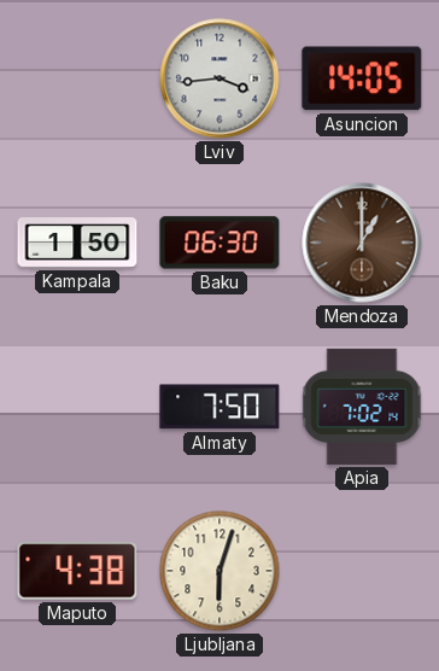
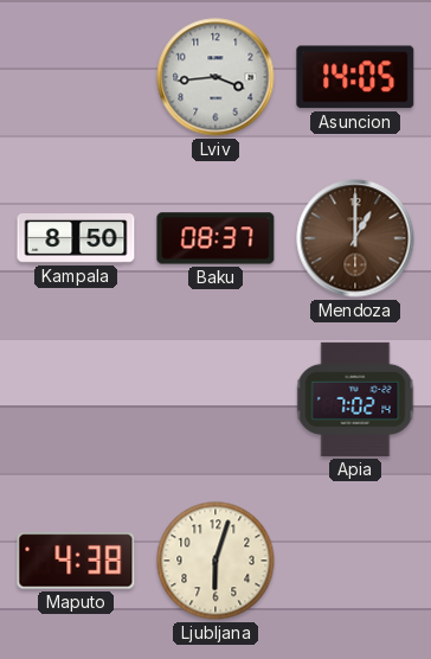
Kampala: 1:50 -> 8:50
Baku: 06:30 -> 08:37
Almaty: 7:50 -> none
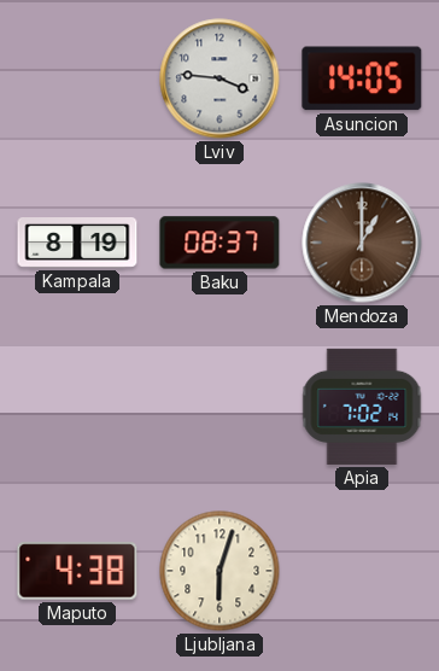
Lviv: 3:44 -> 3:46
Kampala: 8:50 -> 8:19
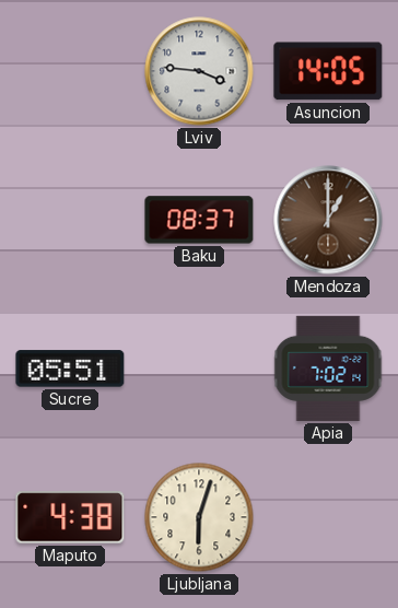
Kampala: 8:19 -> none
Sucre: none -> 05:51
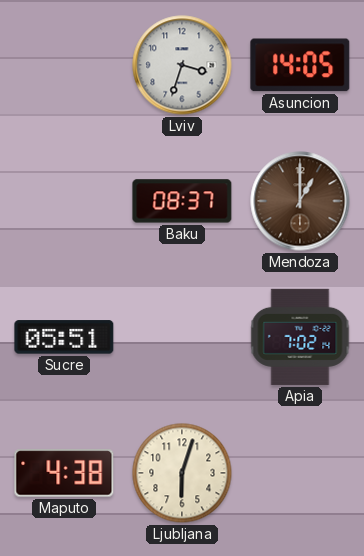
Lviv: 3:46 -> 3:33
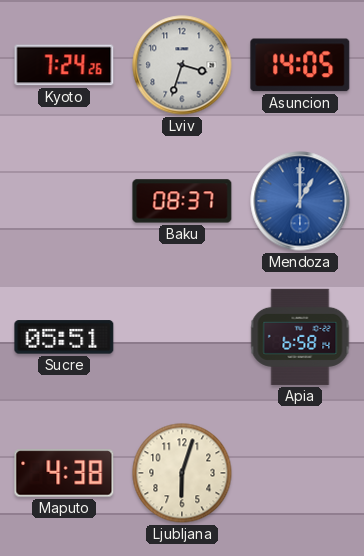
Kyoto: none -> 7:24
Mendoza dial: brown -> blue
Apia: 7:02 -> 6:58
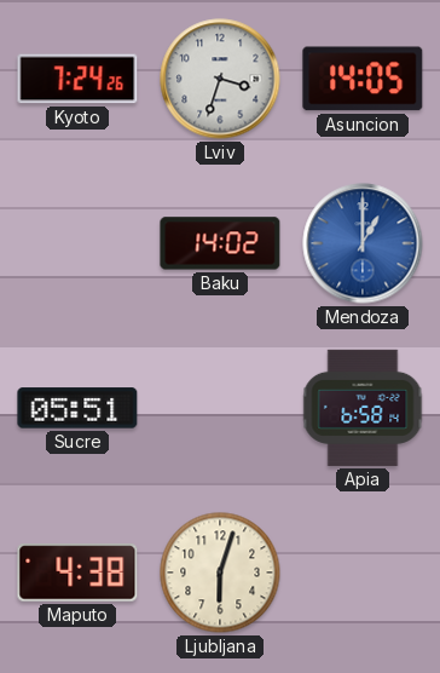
Baku: 08:37 -> 14:02
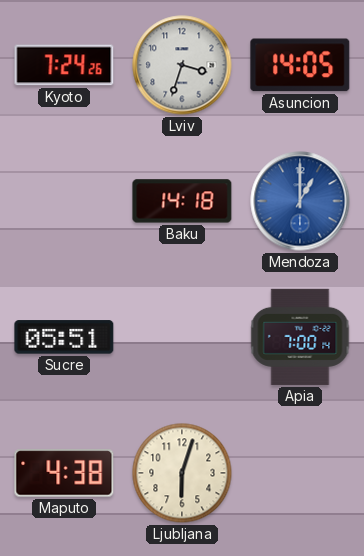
Baku: 14:02 -> 14:18
Apia: 6:58 -> 7:00
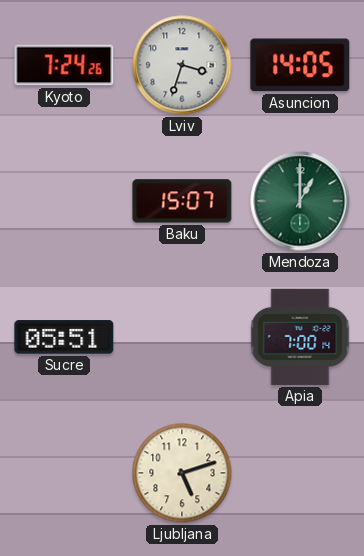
Baku: 14:18 -> 15:07
Mendoza dial: blue -> green
Maputo: 4:38 -> none
Ljubljana: 6:03 -> 5:12
